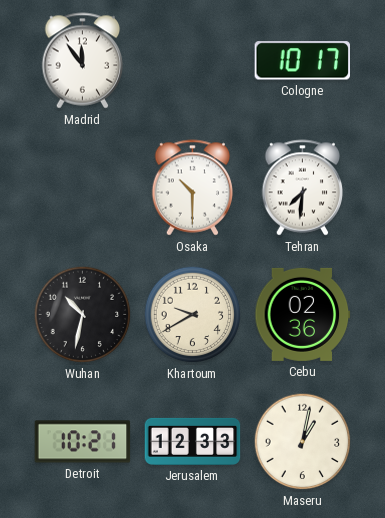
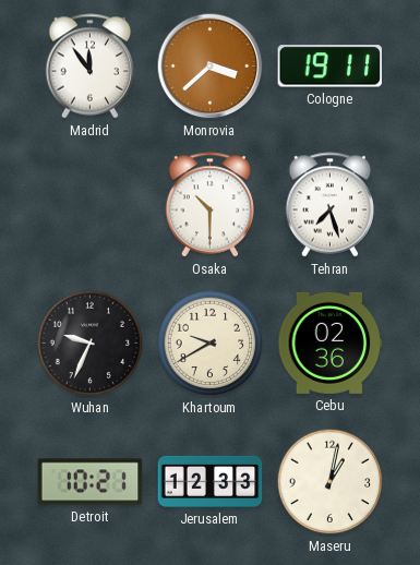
Monrovia: none -> 3:38
Cologne: 10:17 -> 19:11
Tehran: 7:31 -> 7:27
Wuhan: 10:32 -> 9:34
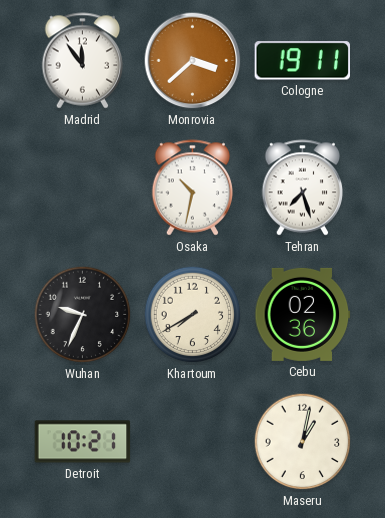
Osaka: 10:30 -> 10:32
Khartoum: 9:40 -> 7:40
Jerusalem: 12:33 -> none
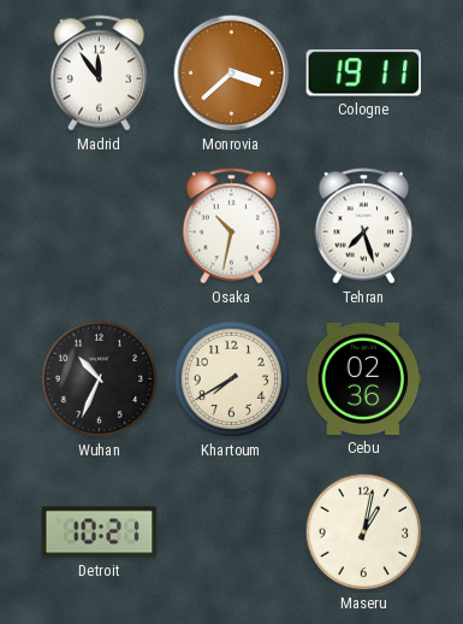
Wuhan: 9:34 -> 10:34
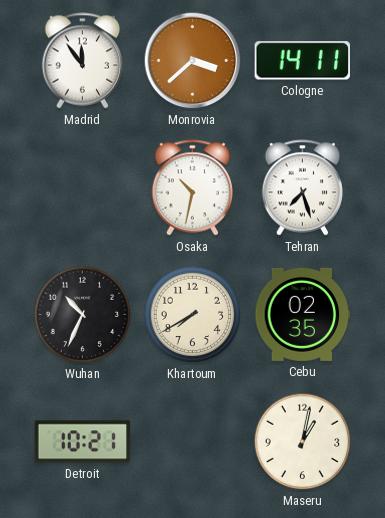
Cologne: 19:11 -> 14:11
Cebu: 02:36 -> 02:35
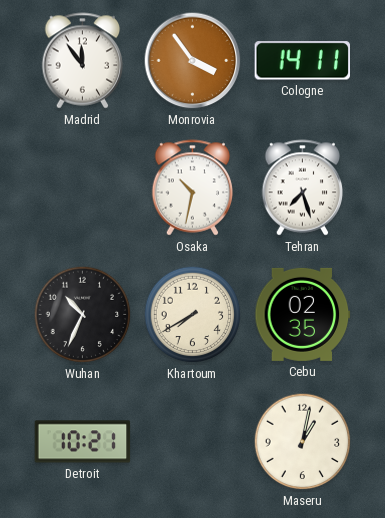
Monrovia: 3:38 -> 3:54
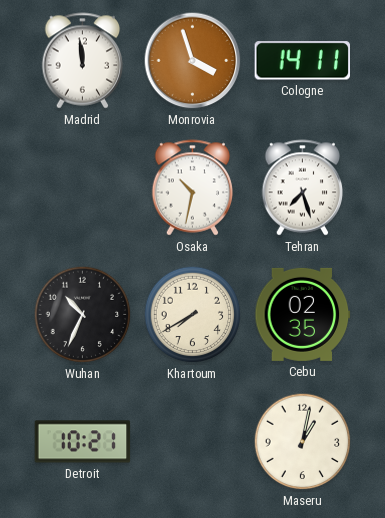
Madrid: 11:54 -> 11:59
Monrovia: 3:54 -> 3:57
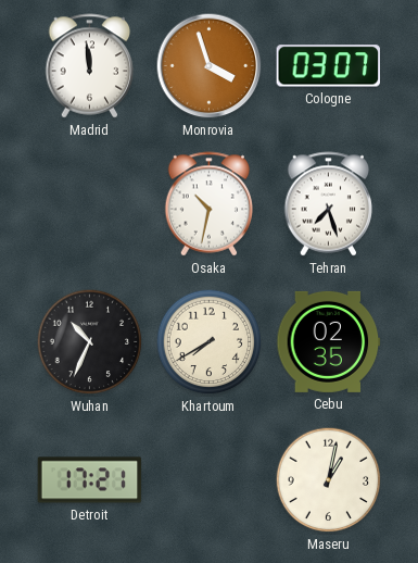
Cologne: 14:11 -> 03:07
Detroit: 10:21 -> 17:21
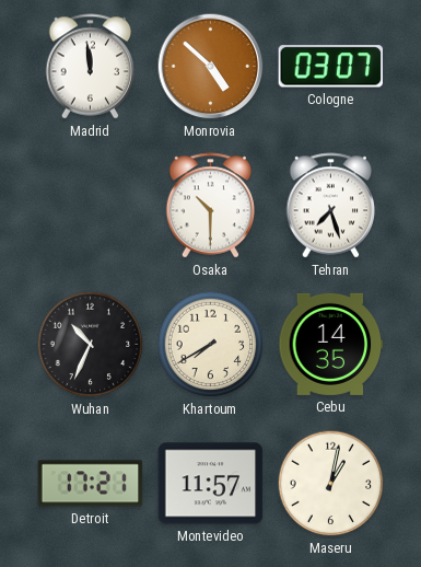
Monrovia: 3:57 -> 4:52
Osaka: 10:32 -> 10:30
Cebu: 02:35 -> 14:35
Montevideo: none -> 11:57
